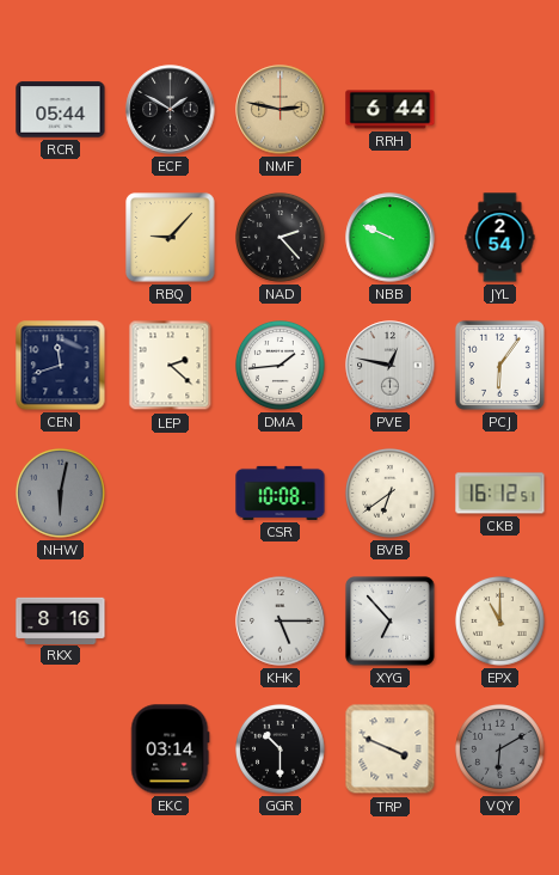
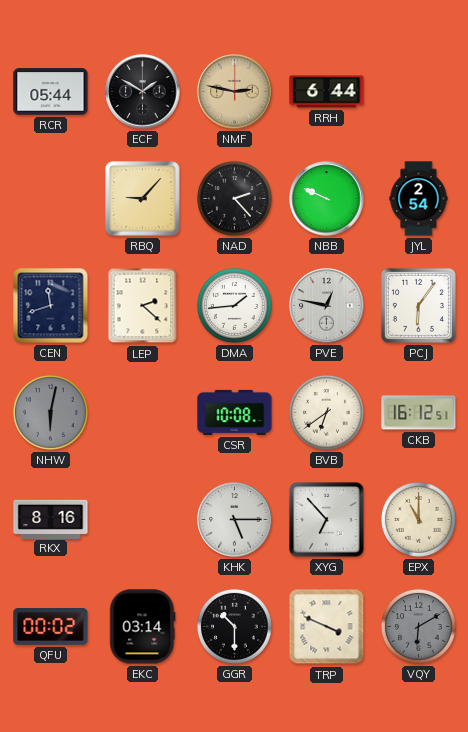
QFU: none -> 00:02
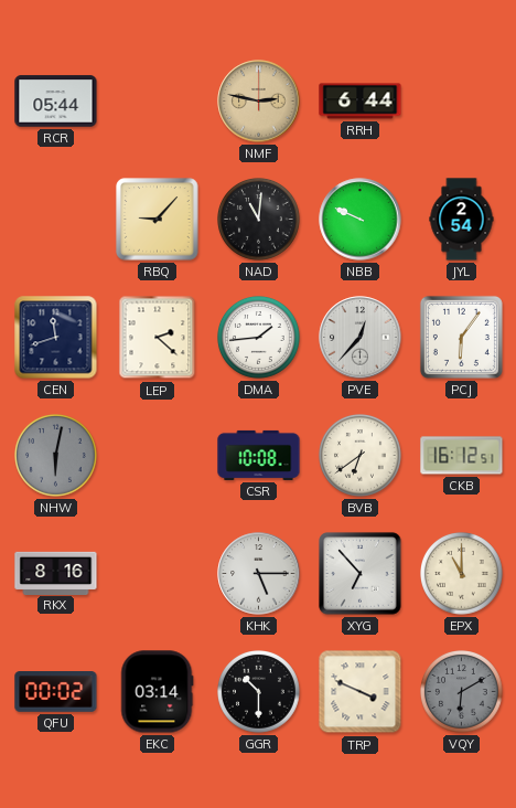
ECF: 1:50 -> none
NAD: 2:23 -> 11:01
PVE: 12:47 -> 12:37
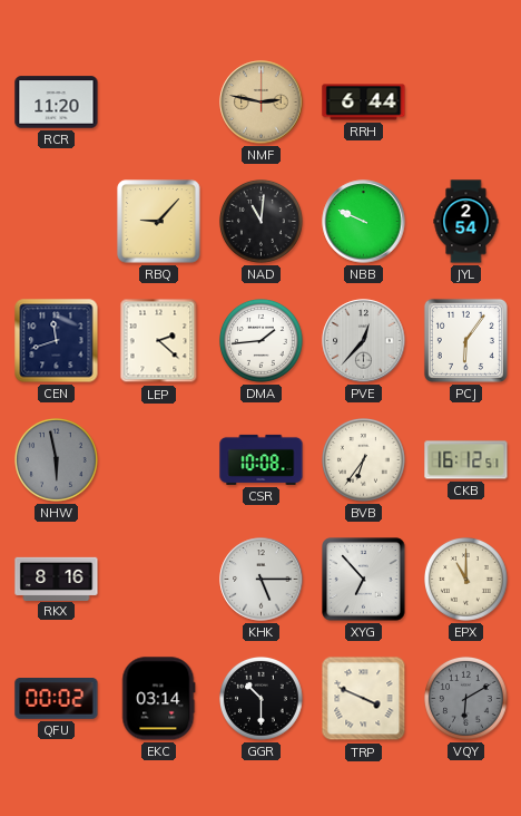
RCR: 05:44 -> 11:20
NHW: 6:02 -> 5:58
BVB: 6:39 -> 6:36
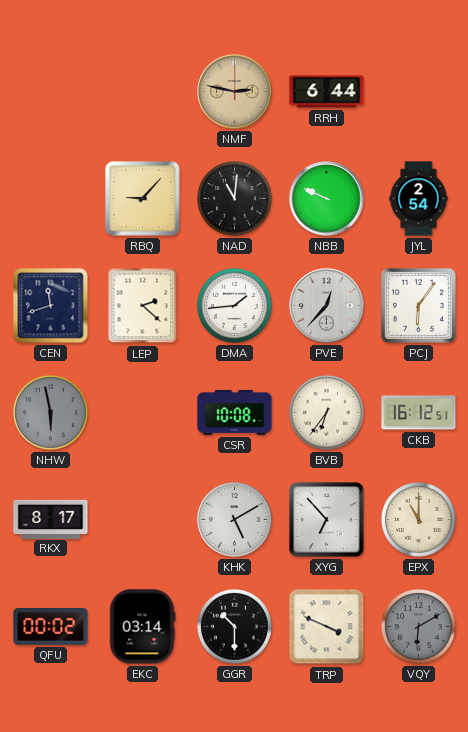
RCR: 11:20 -> none
RKX: 8:16 -> 8:17
KHK: 5:15 -> 5:10
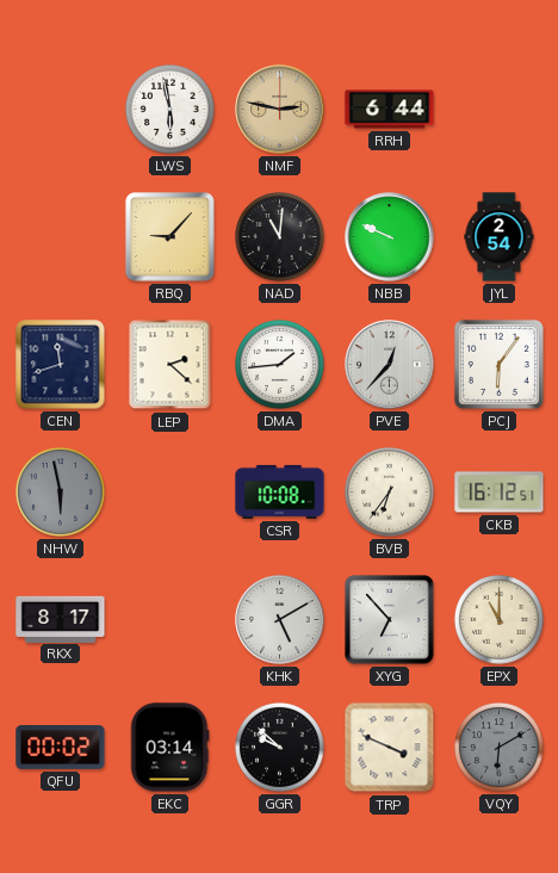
LWS: none -> 5:58
GGR: 10:30 -> 9:52
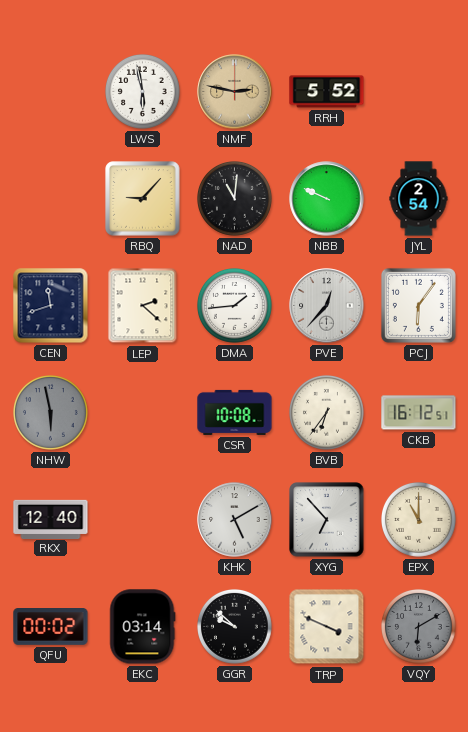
RRH: 6:44 -> 5:52
RKX: 8:17 -> 12:40
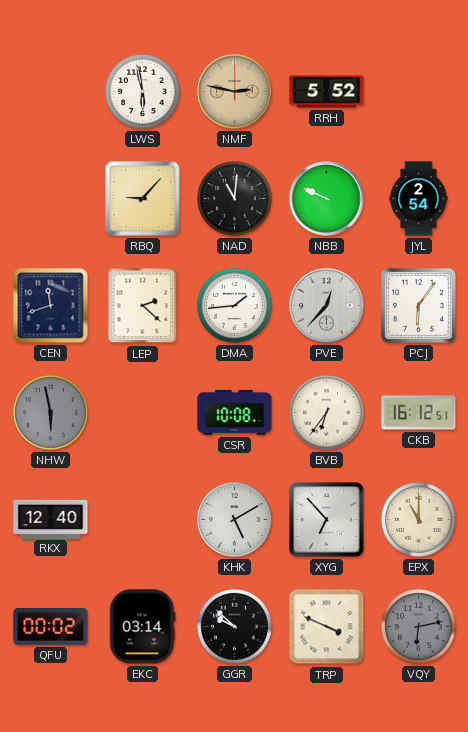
VQY: 6:10 -> 6:13
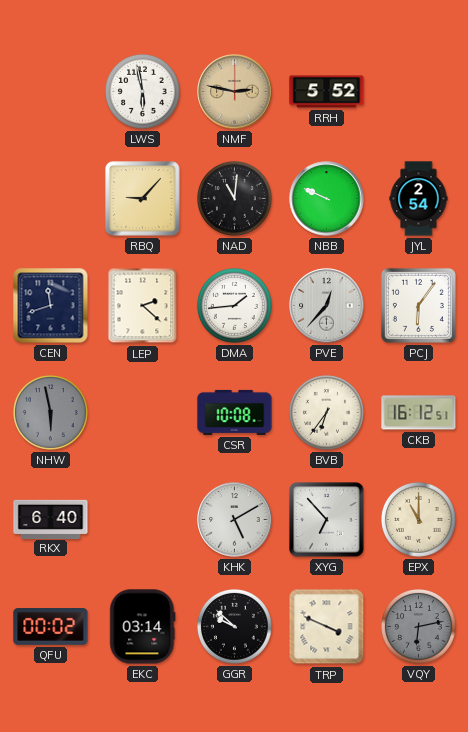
RKX: 12:40 -> 6:40
